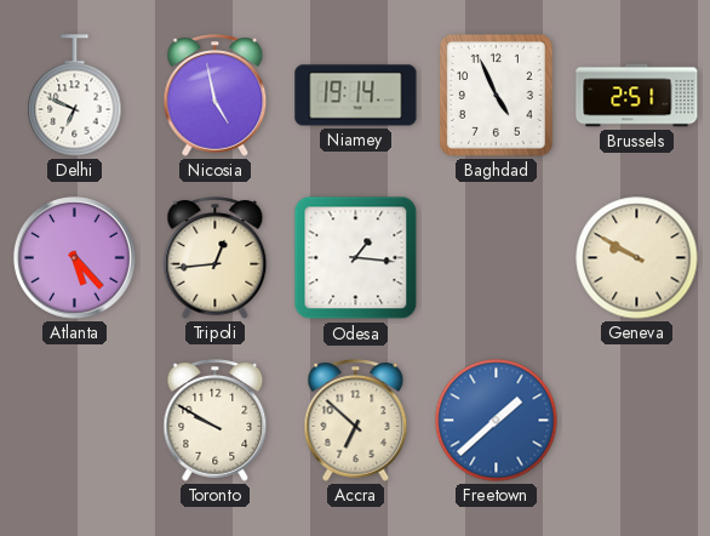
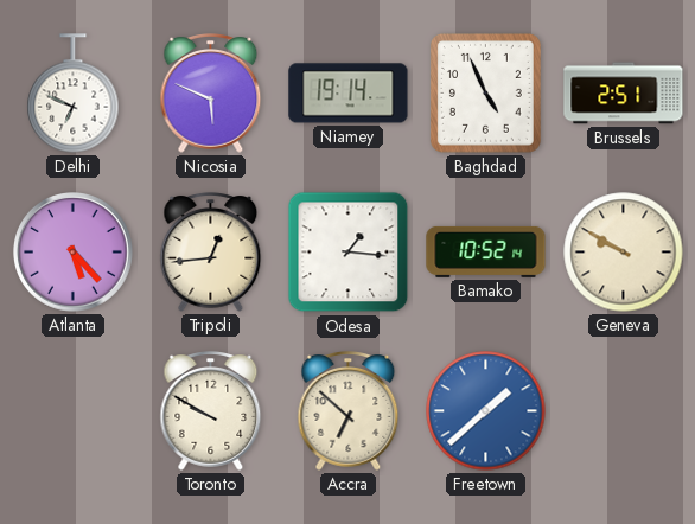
Nicosia: 4:58 -> 5:49
Bamako: none -> 10:52
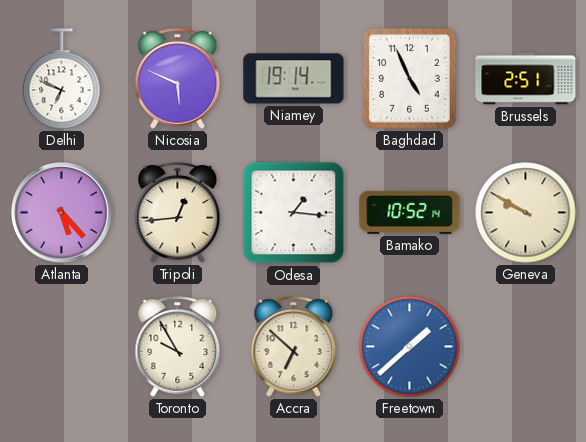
Toronto: 9:50 -> 9:55
